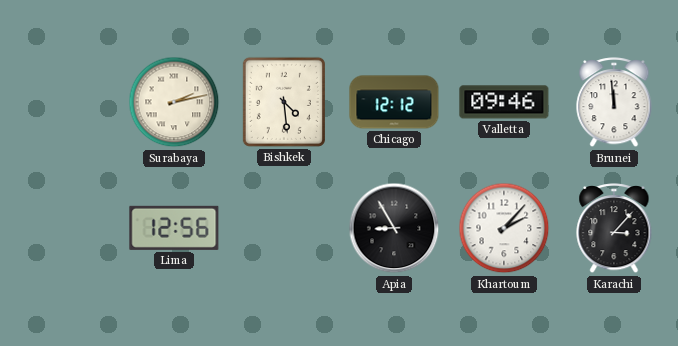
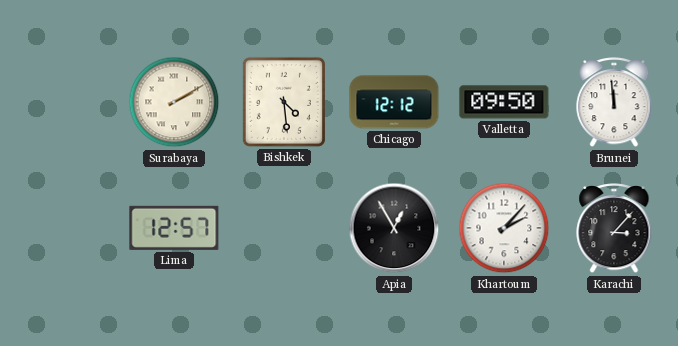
Surabaya: 2:13 -> 2:10
Valletta: 09:46 -> 09:50
Lima: 12:56 -> 12:57
Apia: 8:55 -> 12:55
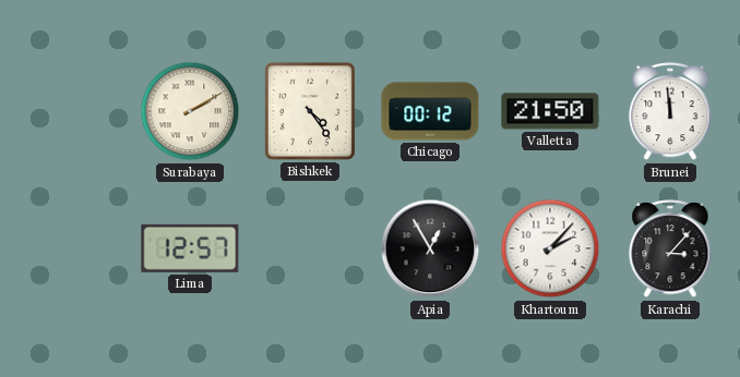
Bishkek: 4:29 -> 4:24
Chicago: 12:12 -> 00:12
Valletta: 09:50 -> 21:50
